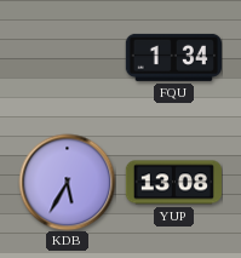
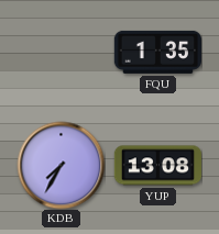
FQU: 1:34 -> 1:35
KDB: 5:35 -> 7:35
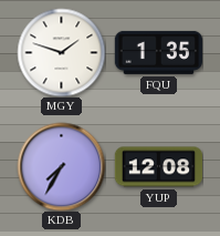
MGY: none -> 1:48
YUP: 13:08 -> 12:08
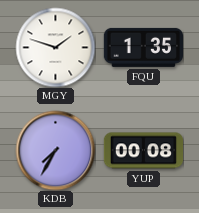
YUP: 12:08 -> 00:08
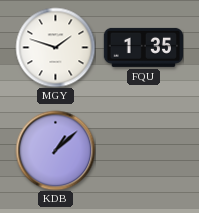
KDB: 7:35 -> 1:08
YUP: 00:08 -> none
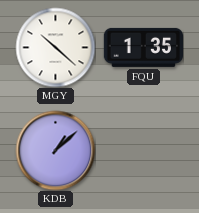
MGY: 1:48 -> 10:22
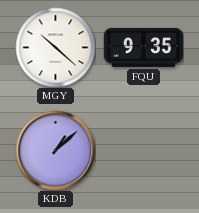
FQU: 1:35 -> 9:35
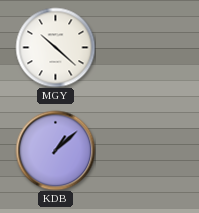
FQU: 9:35 -> none
